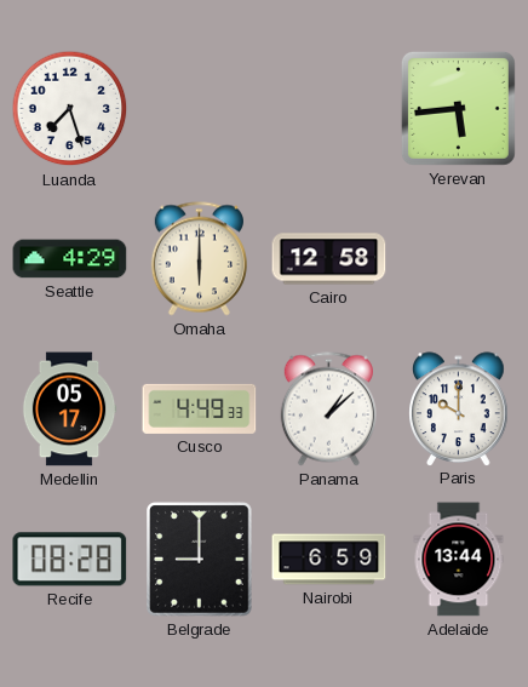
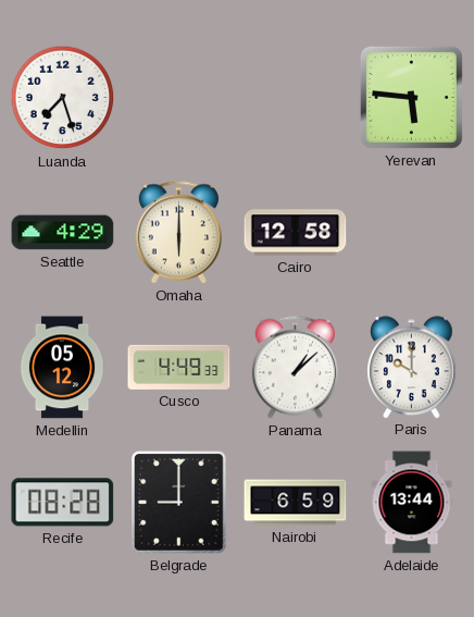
Yerevan: 5:44 -> 5:46
Medellin: 05:17 -> 05:12
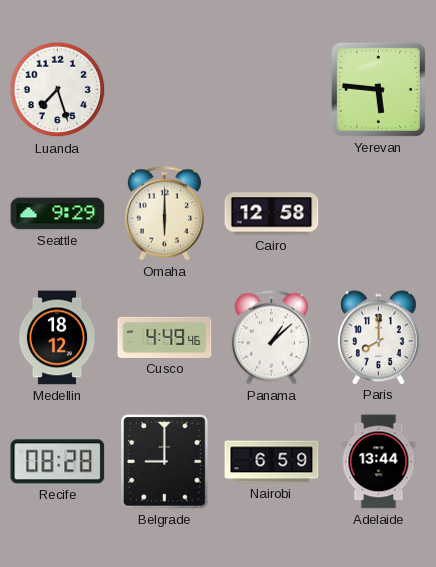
Seattle: 4:29 -> 9:29
Medellin: 05:12 -> 18:12
Cusco: 4:49:33 -> 4:49:46
Paris: 10:00 -> 8:00
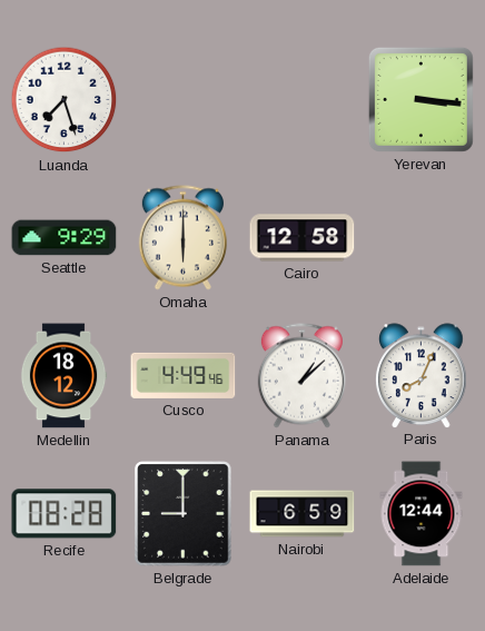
Yerevan: 5:46 -> 3:16
Paris: 8:00 -> 8:04
Adelaide: 13:44 -> 12:44
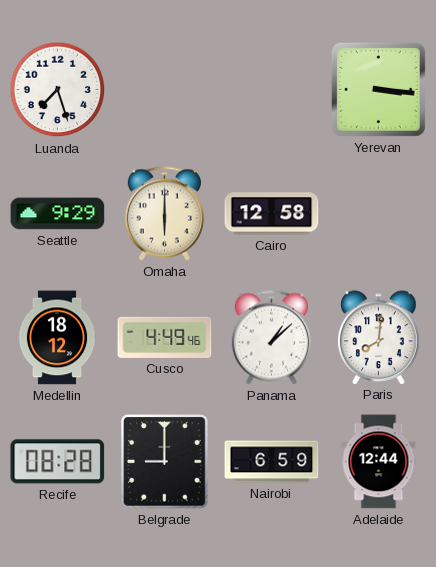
Paris: 8:04 -> 8:01
